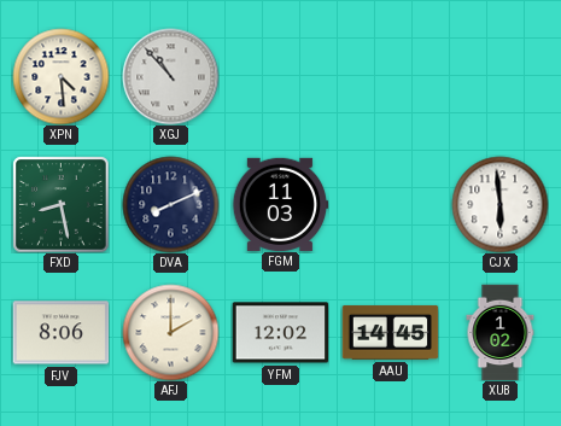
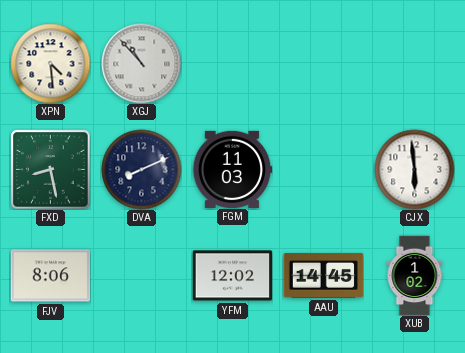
AFJ: 2:00 -> none
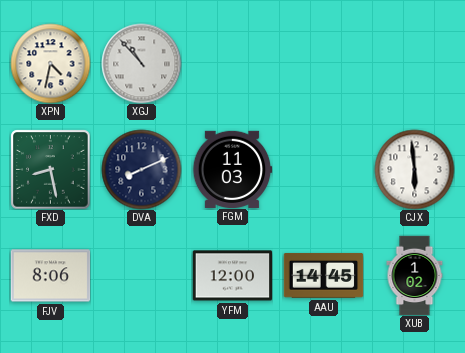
XPN: 4:29 -> 4:32
YFM: 12:02 -> 12:00
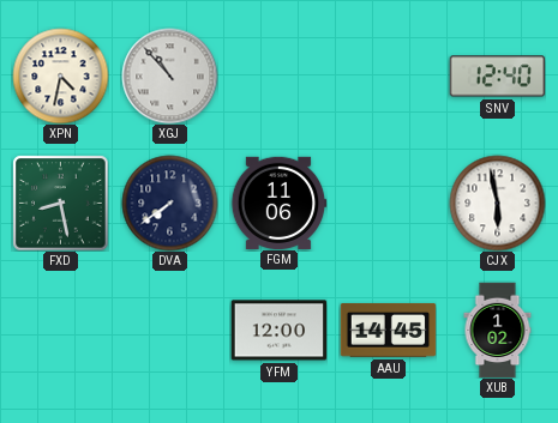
SNV: none -> 12:40
DVA: 8:11 -> 7:39
FGM: 11:03 -> 11:06
CJX: 5:59 -> 5:58
FJV: 8:06 -> none
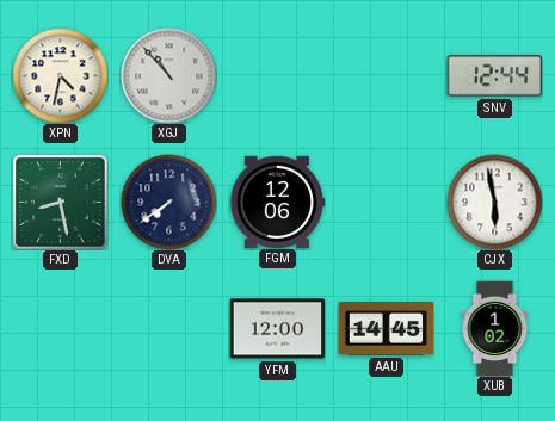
SNV: 12:40 -> 12:44
FGM: 11:06 -> 12:06
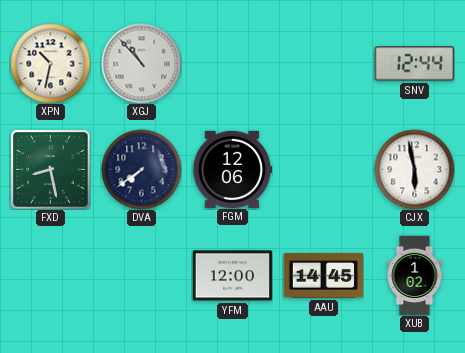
XPN: 4:32 -> 10:32
